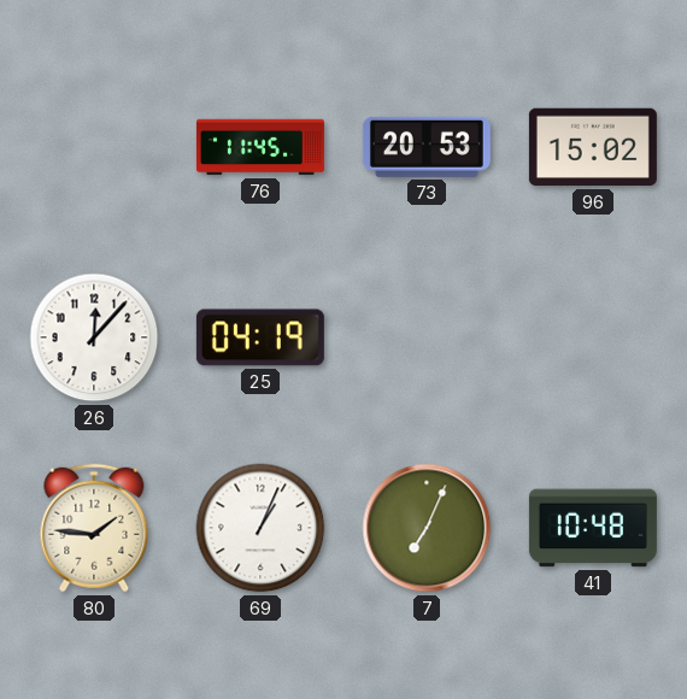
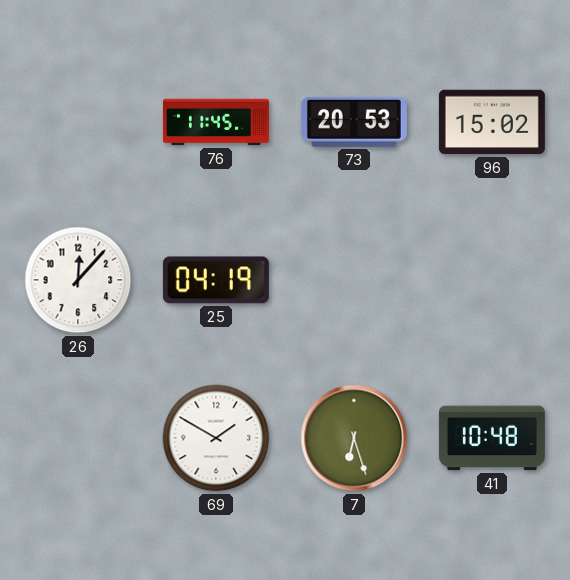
80: 1:46 -> none
69: 1:04 -> 1:50
7: 7:04 -> 6:27
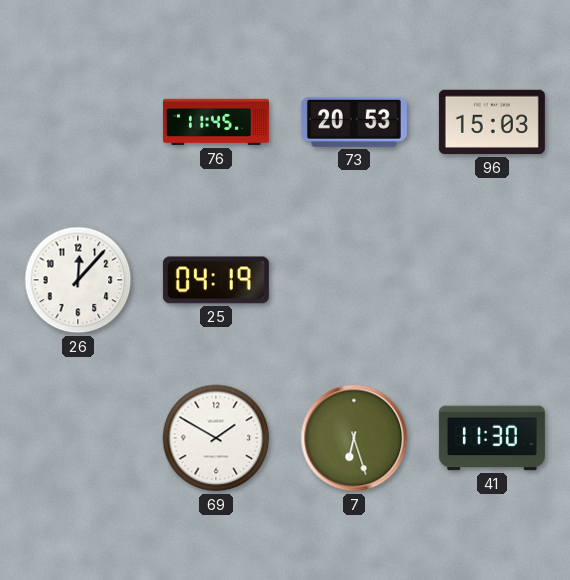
96: 15:02 -> 15:03
41: 10:48 -> 11:30
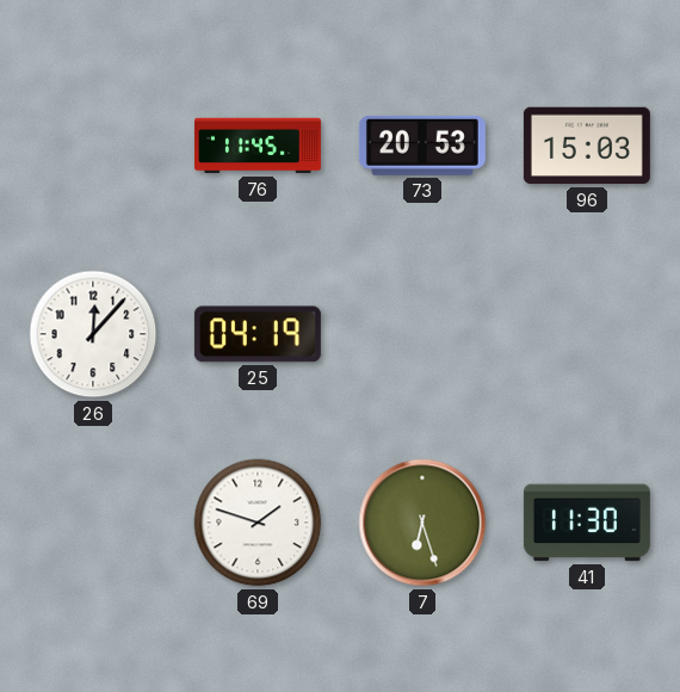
69: 1:50 -> 1:48
